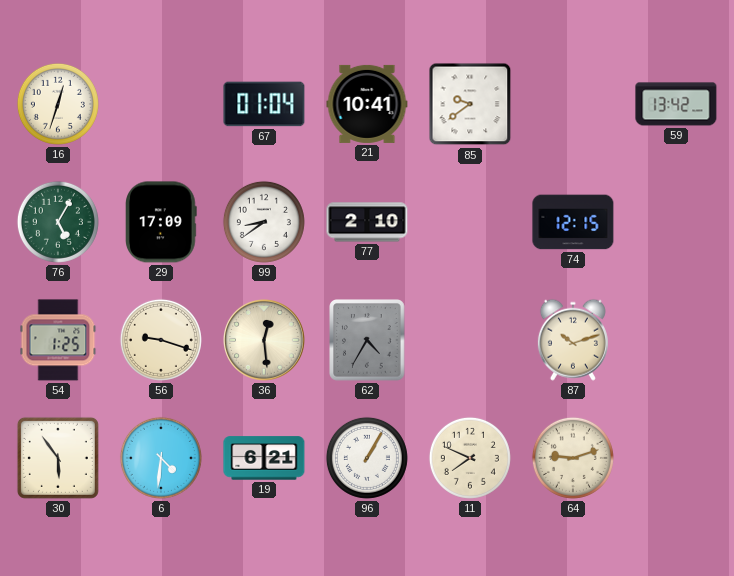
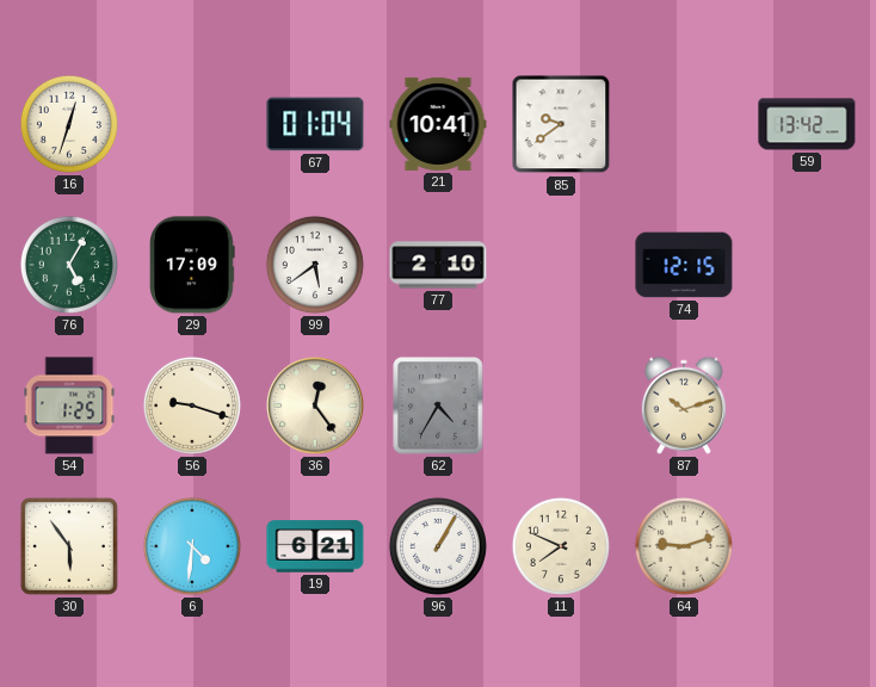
99: 8:39 -> 5:39
36: 12:29 -> 12:24
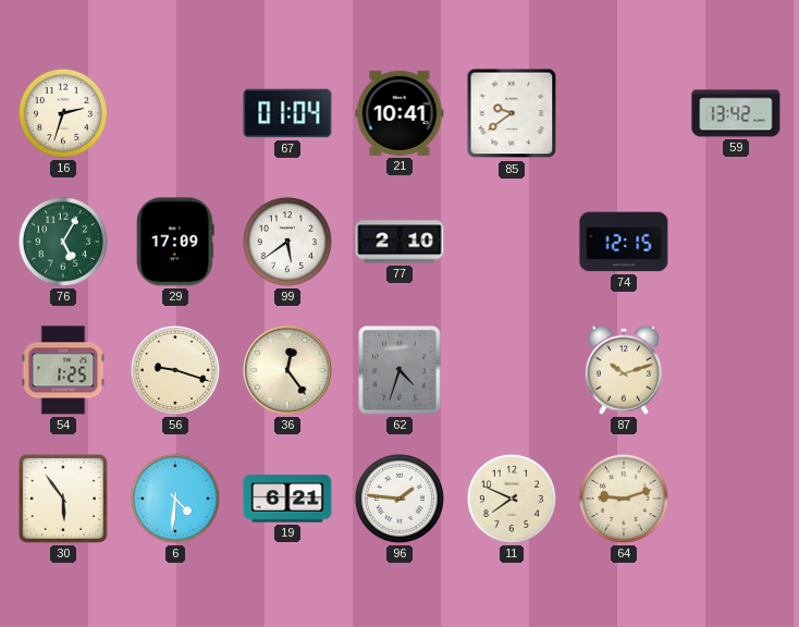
16: 12:33 -> 2:33
62: 4:35 -> 4:33
96: 1:05 -> 1:46
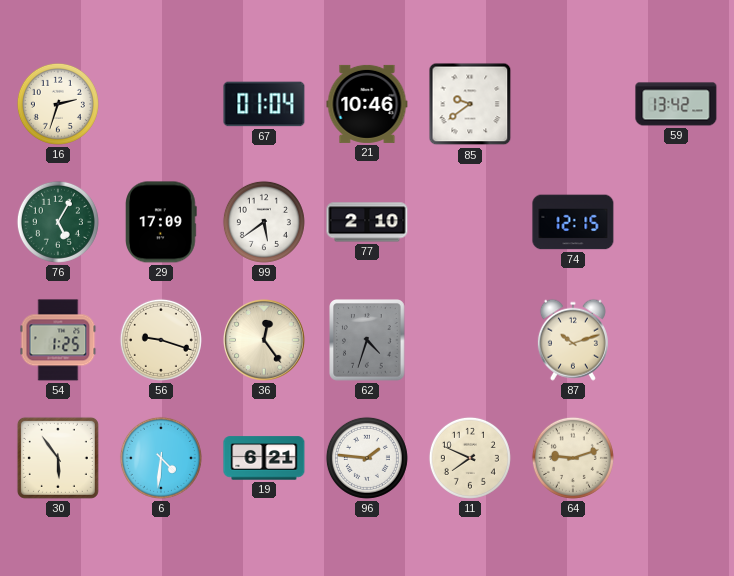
21: 10:41 -> 10:46
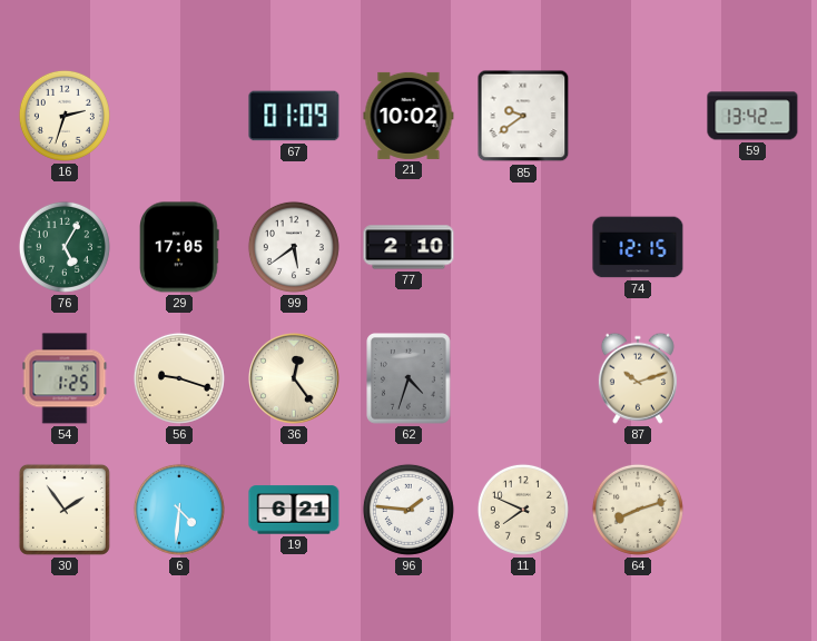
67: 01:04 -> 01:09
21: 10:46 -> 10:02
29: 17:09 -> 17:05
30: 5:54 -> 1:54
64: 9:12 -> 8:12
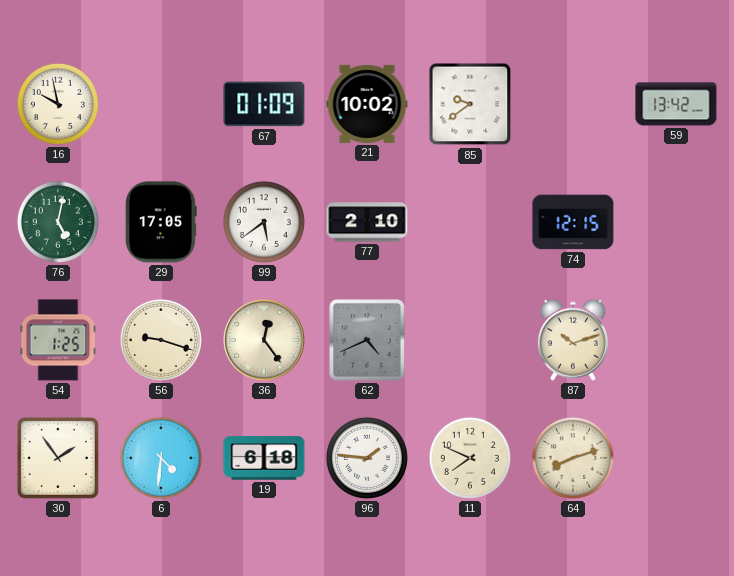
16: 2:33 -> 9:58
76: 5:05 -> 5:02
62: 4:33 -> 4:41
19: 6:21 -> 6:18
